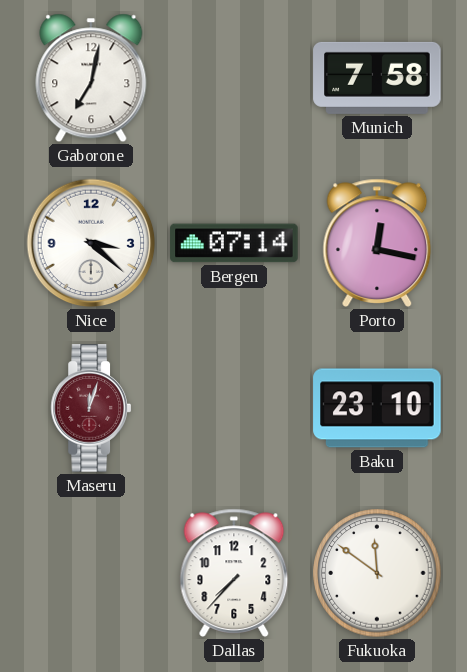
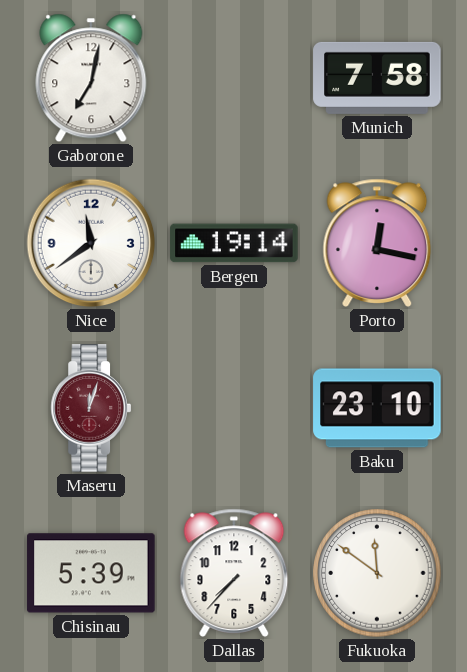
Nice: 3:22 -> 11:39
Bergen: 07:14 -> 19:14
Chisinau: none -> 5:39
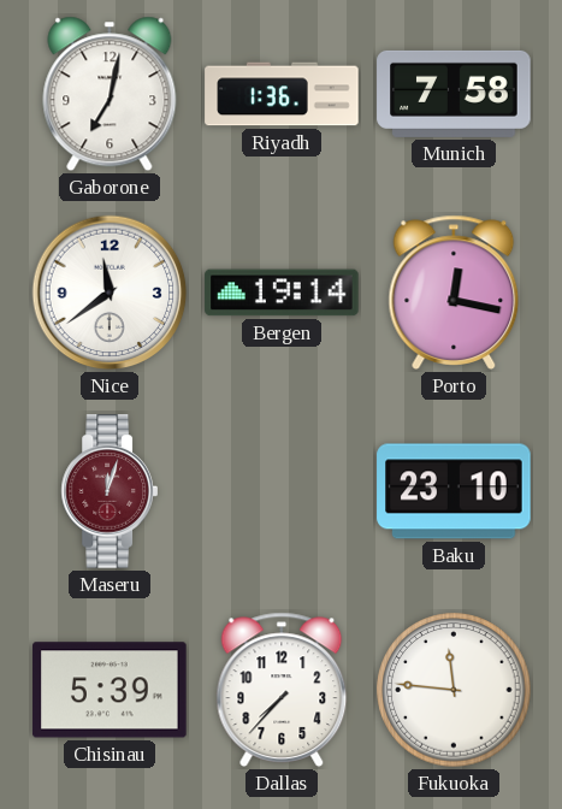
Riyadh: none -> 1:36
Fukuoka: 11:51 -> 11:46
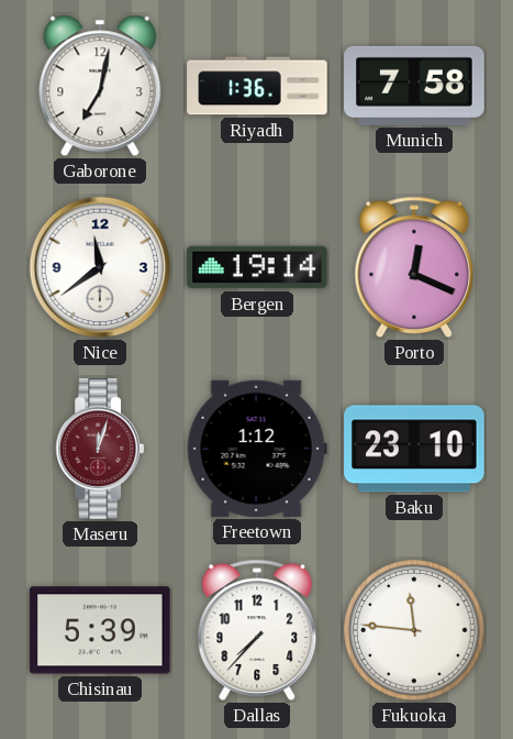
Porto: 12:17 -> 12:19
Freetown: none -> 1:12
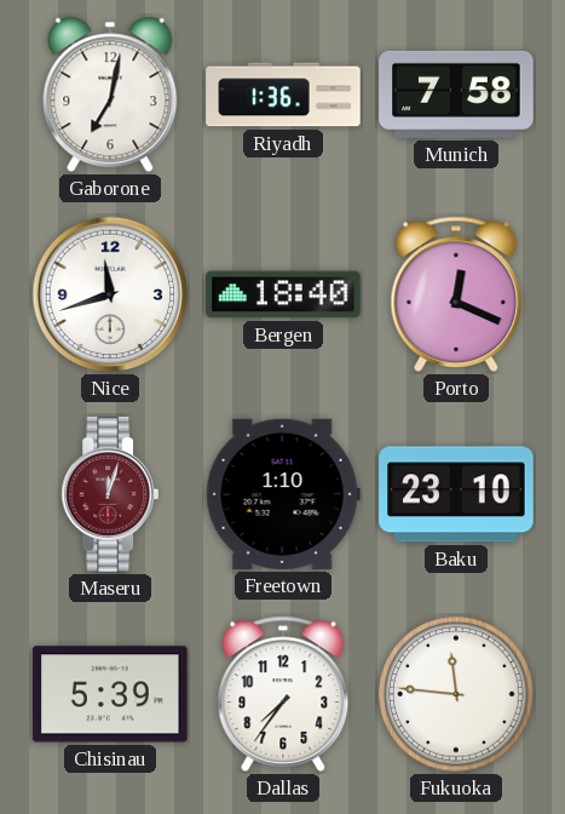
Nice: 11:39 -> 11:42
Bergen: 19:14 -> 18:40
Freetown: 1:12 -> 1:10
Dallas: 7:37 -> 7:36
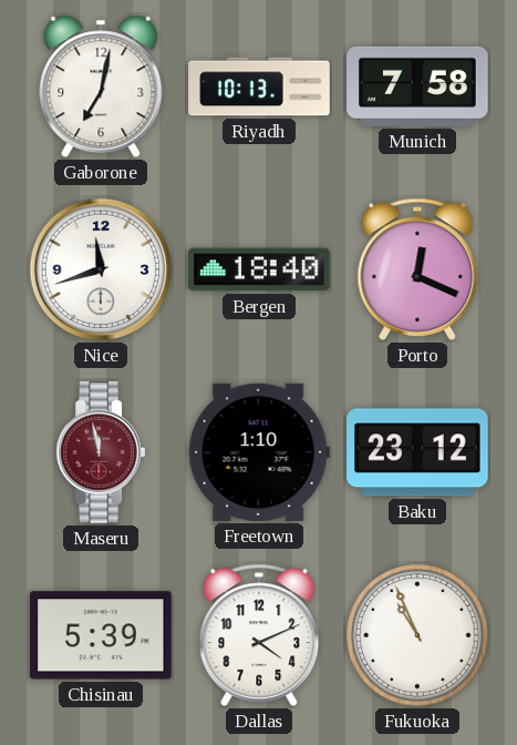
Riyadh: 1:36 -> 10:13
Maseru: 12:03 -> 11:58
Baku: 23:10 -> 23:12
Dallas: 7:36 -> 4:11
Fukuoka: 11:46 -> 10:56
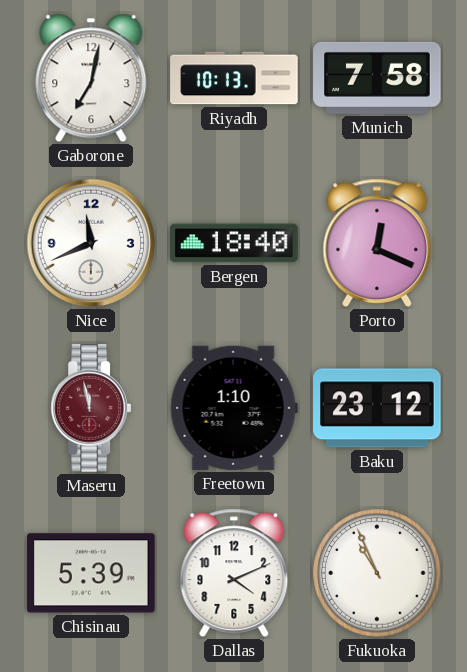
Nice: 11:42 -> 11:41
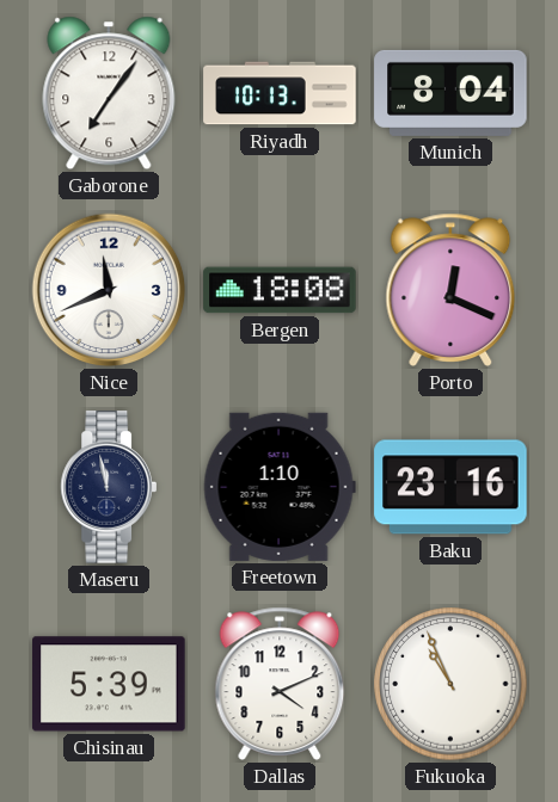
Gaborone: 7:02 -> 7:06
Munich: 7:58 -> 8:04
Bergen: 18:40 -> 18:08
Maseru dial: burgundy -> navy
Baku: 23:12 -> 23:16
